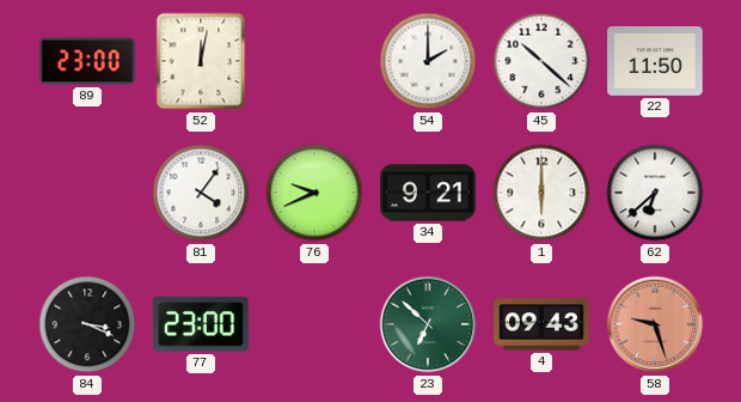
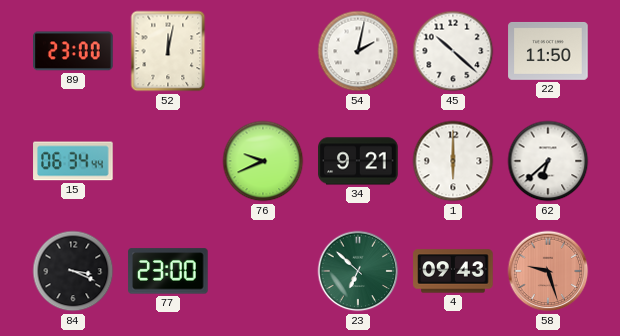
54: 2:00 -> 2:02
15: none -> 06:34
81: 4:06 -> none
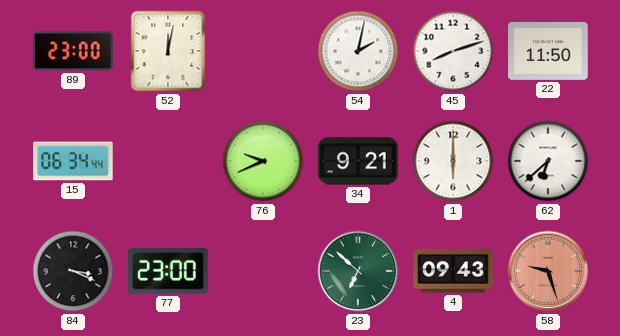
45: 10:22 -> 8:12
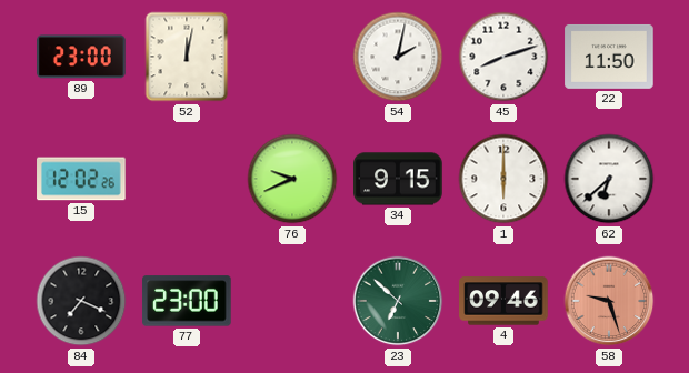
15: 06:34 -> 12:02
34: 9:21 -> 9:15
84: 3:19 -> 7:19
4: 09:43 -> 09:46
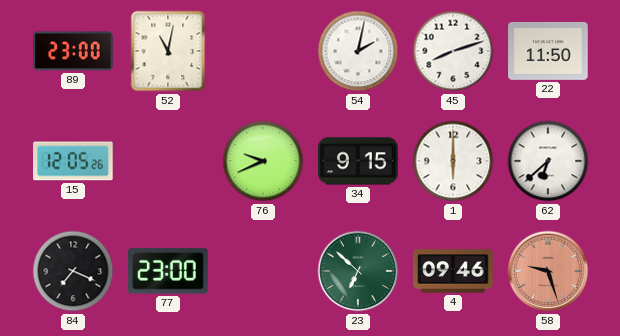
52: 12:02 -> 11:02
15: 12:02 -> 12:05
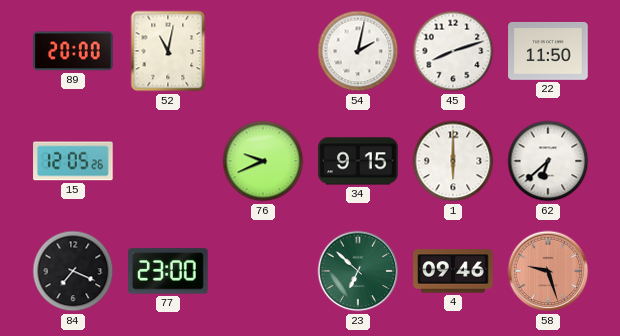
89: 23:00 -> 20:00
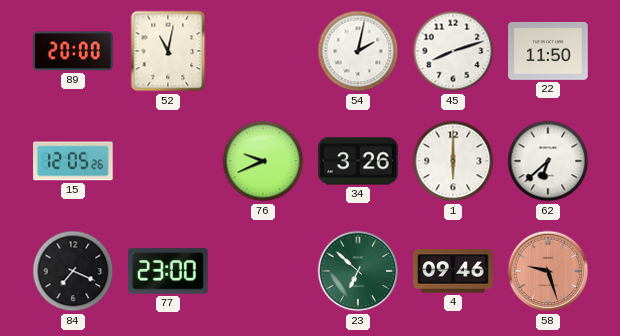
34: 9:15 -> 3:26
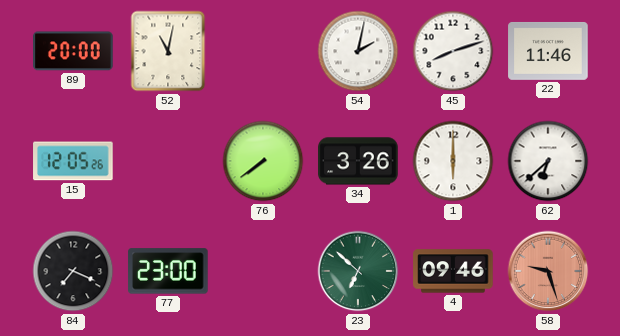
22: 11:50 -> 11:46
76: 9:41 -> 7:39
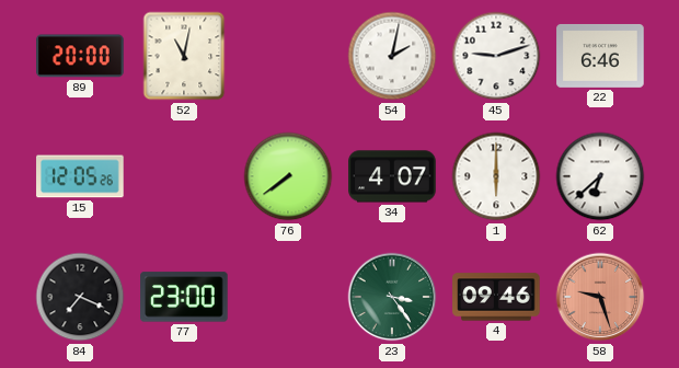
45: 8:12 -> 9:12
22: 11:46 -> 6:46
34: 3:26 -> 4:07
23: 6:52 -> 3:24
